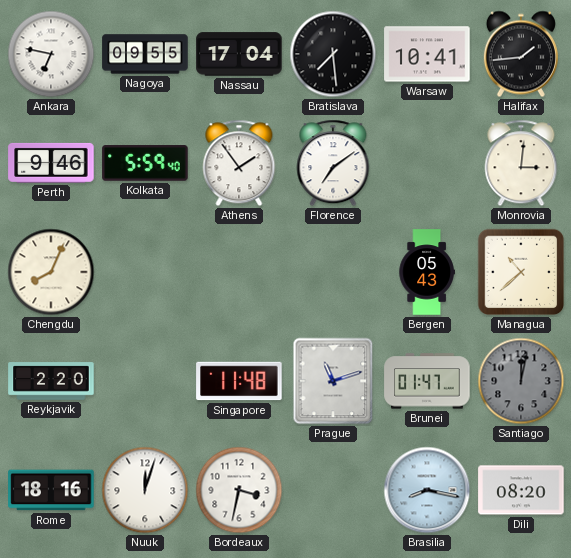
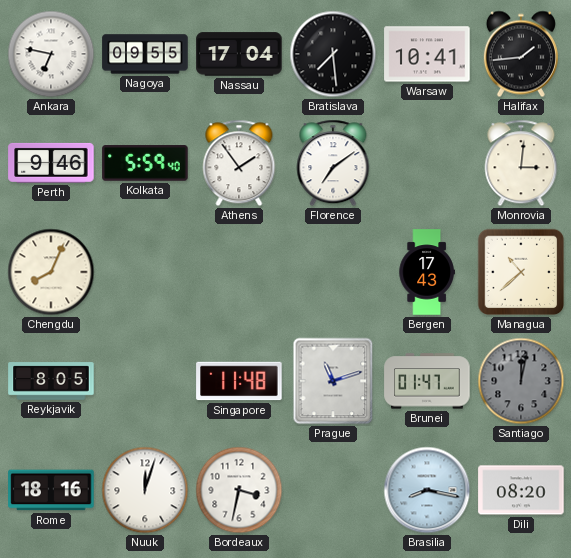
Bergen: 05:43 -> 17:43
Reykjavik: 2:20 -> 8:05
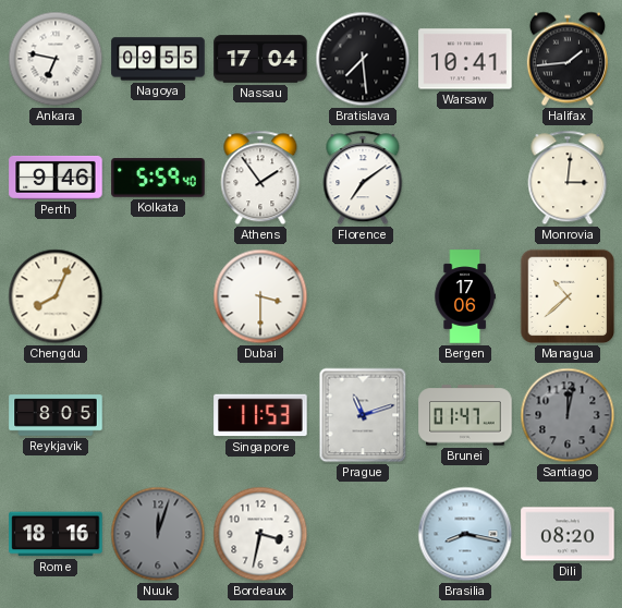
Dubai: none -> 3:30
Bergen: 17:43 -> 17:06
Singapore: 11:48 -> 11:53
Nuuk dial: white -> grey
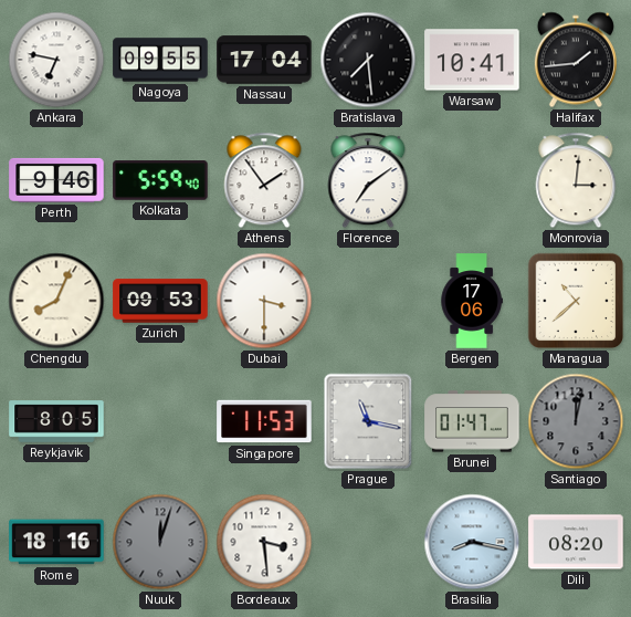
Zurich: none -> 09:53
Prague: 11:12 -> 11:17
Bordeaux: 3:32 -> 3:29
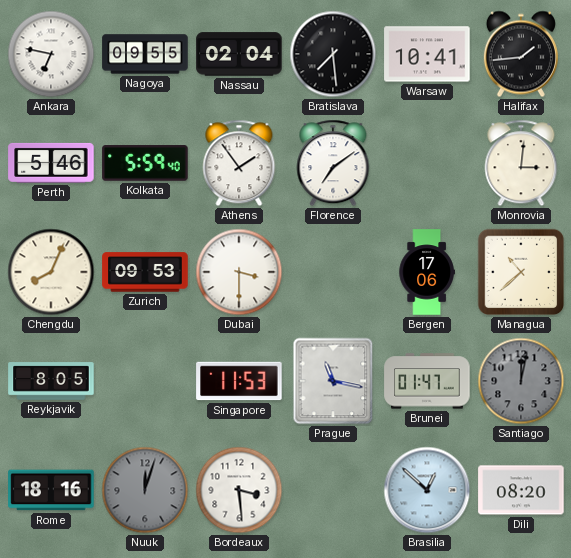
Nassau: 17:04 -> 02:04
Perth: 9:46 -> 5:46
Brasilia: 8:17 -> 12:52
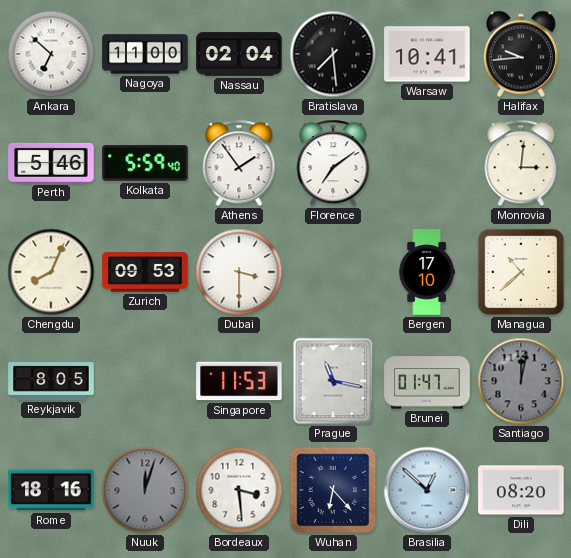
Ankara: 6:47 -> 6:52
Nagoya: 09:55 -> 11:00
Halifax: 1:44 -> 9:44
Bergen: 17:06 -> 17:10
Wuhan: none -> 6:23
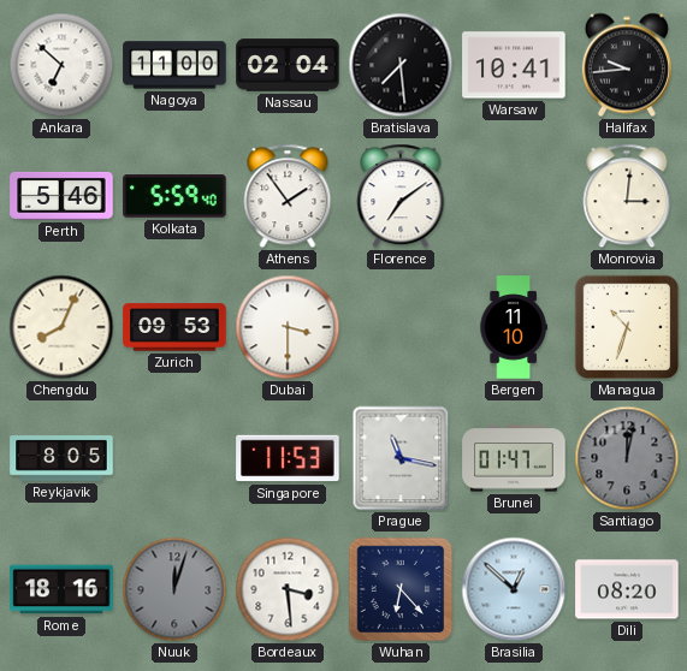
Bergen: 17:10 -> 11:10
Managua: 10:38 -> 10:33
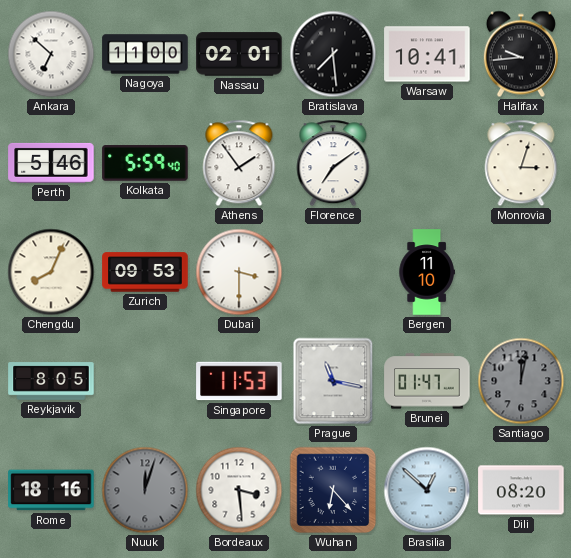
Nassau: 02:04 -> 02:01
Monrovia: 3:01 -> 3:03
Managua: 10:33 -> none
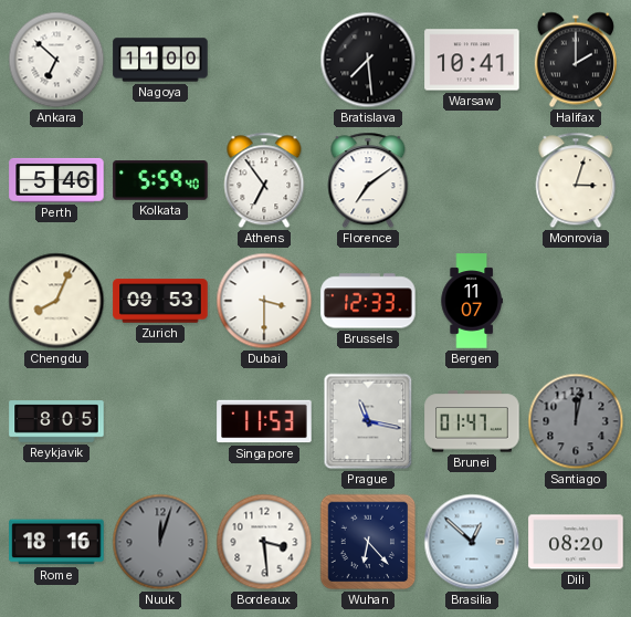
Nassau: 02:01 -> none
Halifax: 9:44 -> 2:00
Athens: 1:54 -> 6:54
Brussels: none -> 12:33
Bergen: 11:10 -> 11:07
